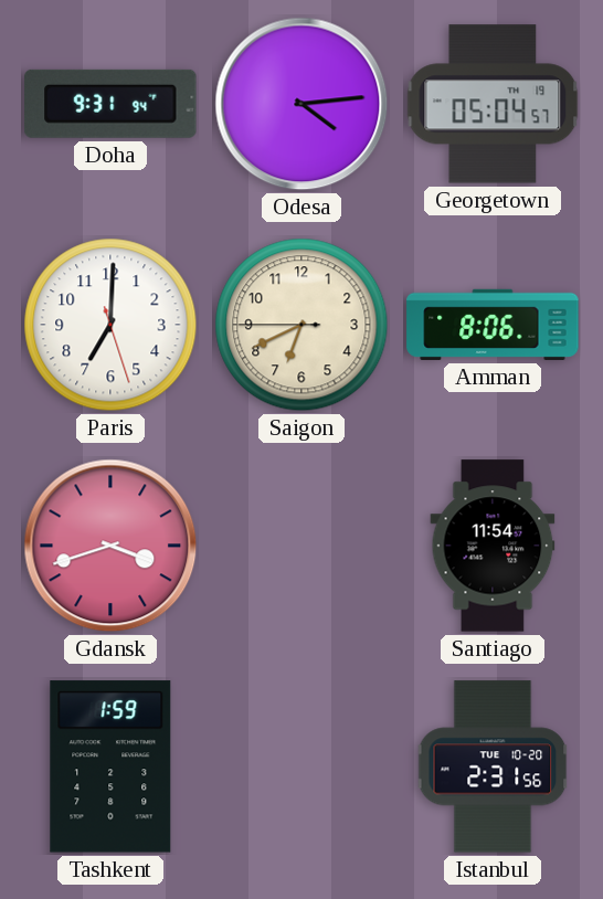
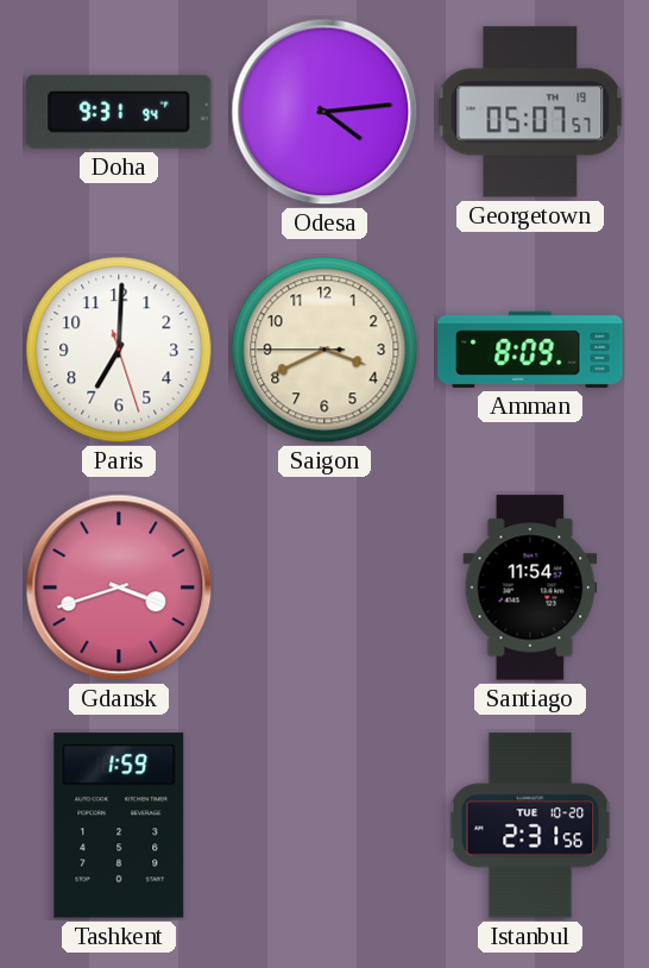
Georgetown: 05:04 -> 05:07
Saigon: 6:40 -> 3:40
Amman: 8:06 -> 8:09
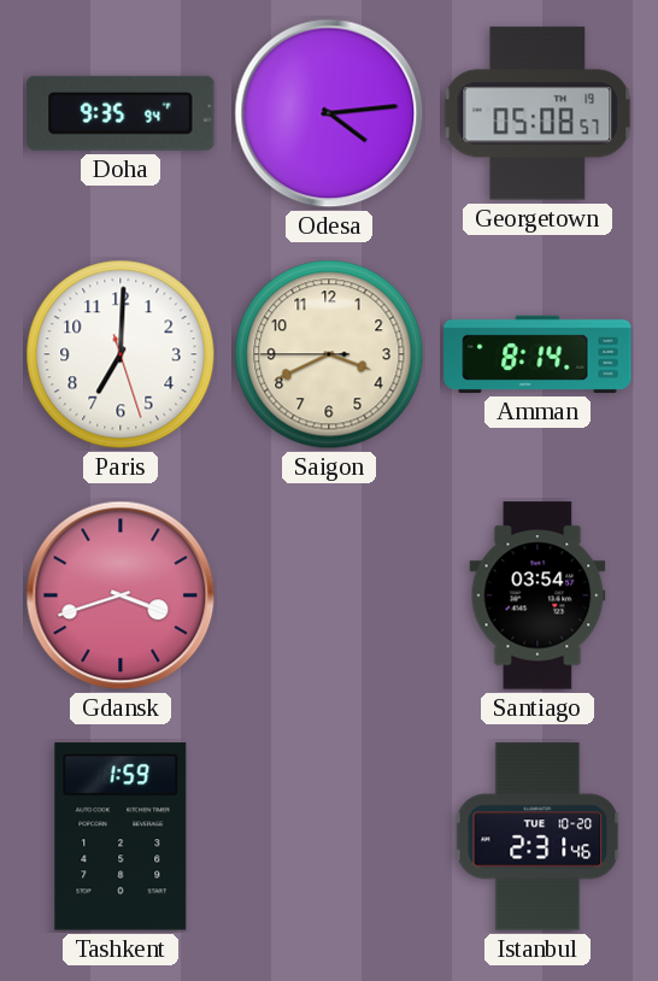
Doha: 9:31 -> 9:35
Georgetown: 05:07 -> 05:08
Amman: 8:09 -> 8:14
Santiago: 11:54 -> 03:54
Istanbul: 2:31:56 -> 2:31:46
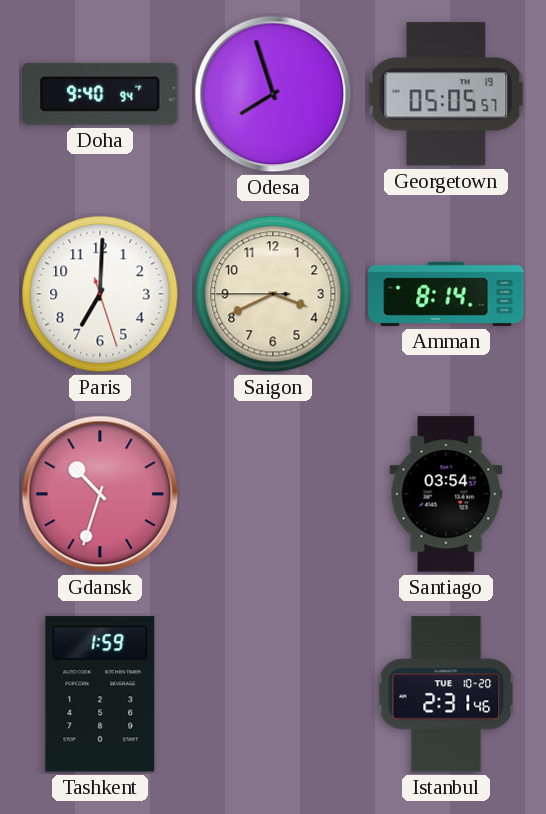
Doha: 9:35 -> 9:40
Odesa: 4:14 -> 7:57
Georgetown: 05:08 -> 05:05
Gdansk: 3:42 -> 10:33
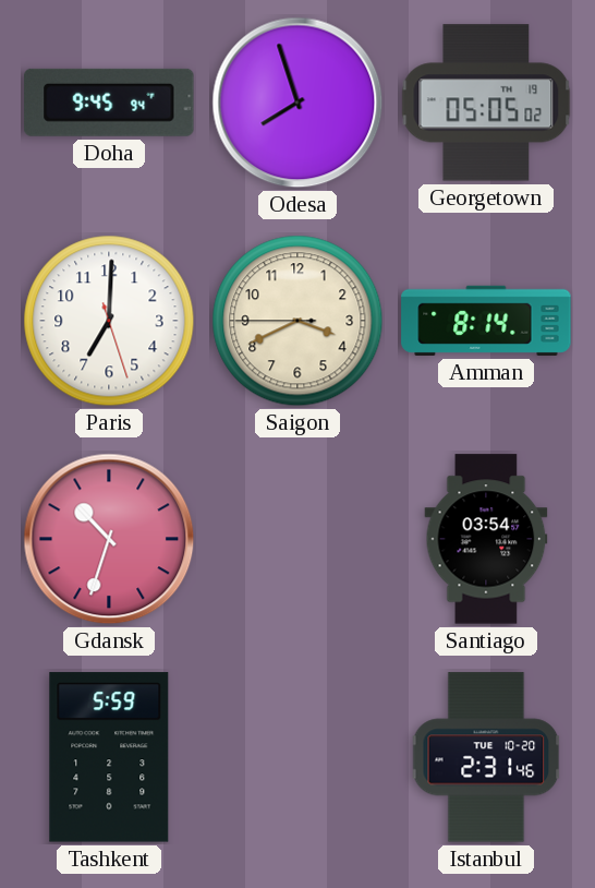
Doha: 9:40 -> 9:45
Georgetown: 05:05:57 -> 05:05:02
Tashkent: 1:59 -> 5:59
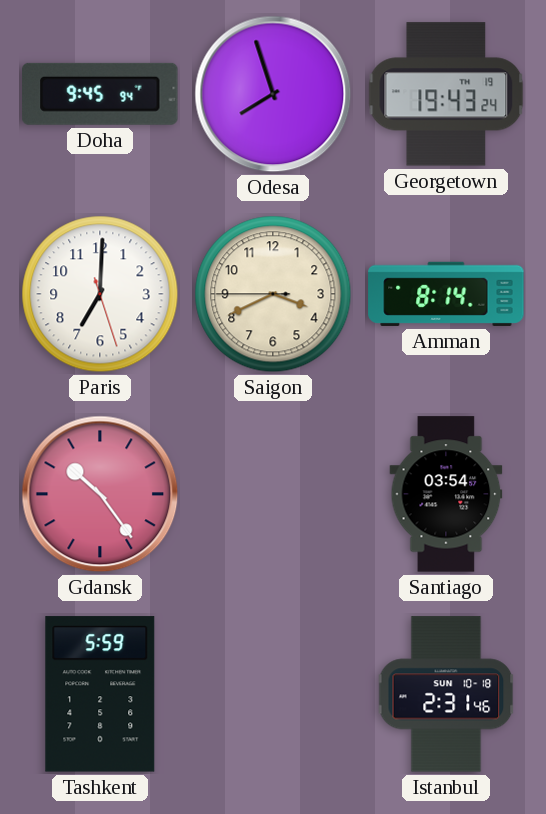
Georgetown: 05:05 -> 19:43
Gdansk: 10:33 -> 10:24
Istanbul date: TUE 10-20 -> SUN 10-18
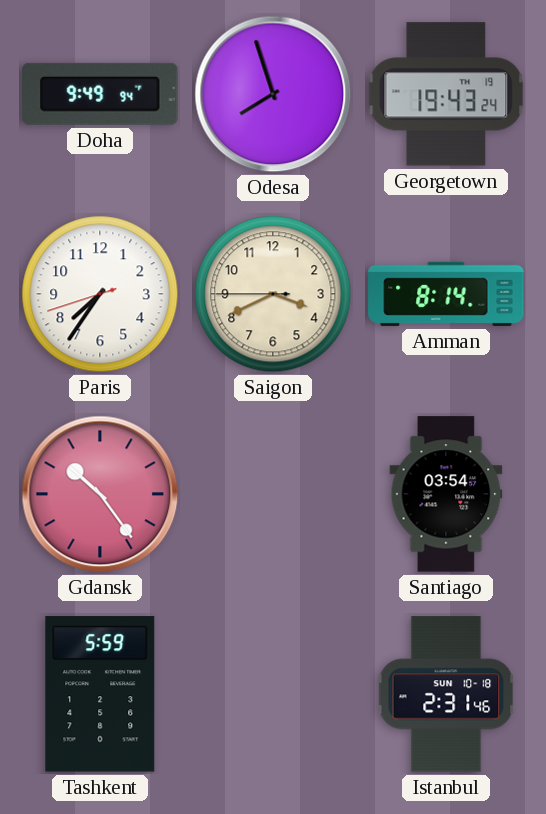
Doha: 9:45 -> 9:49
Paris: 7:00 -> 7:35
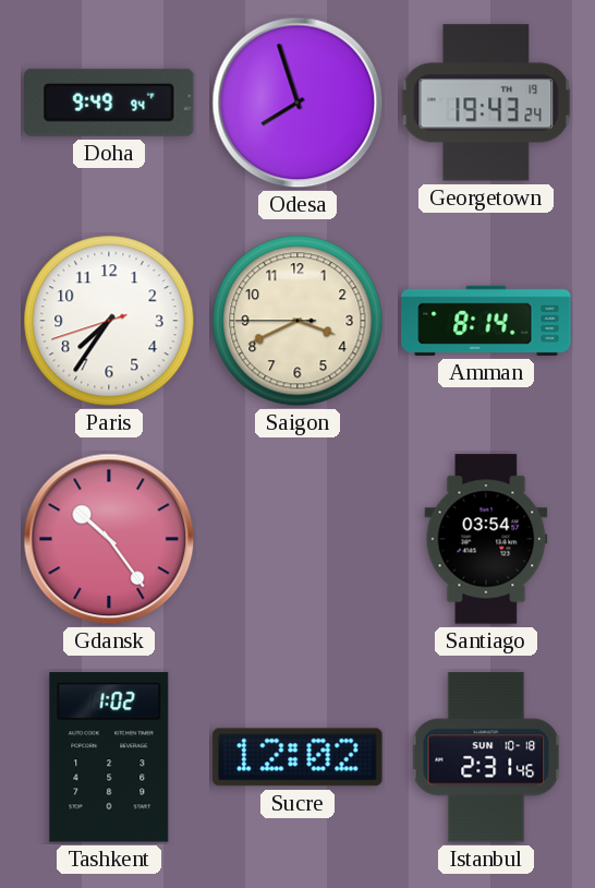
Tashkent: 5:59 -> 1:02
Sucre: none -> 12:02
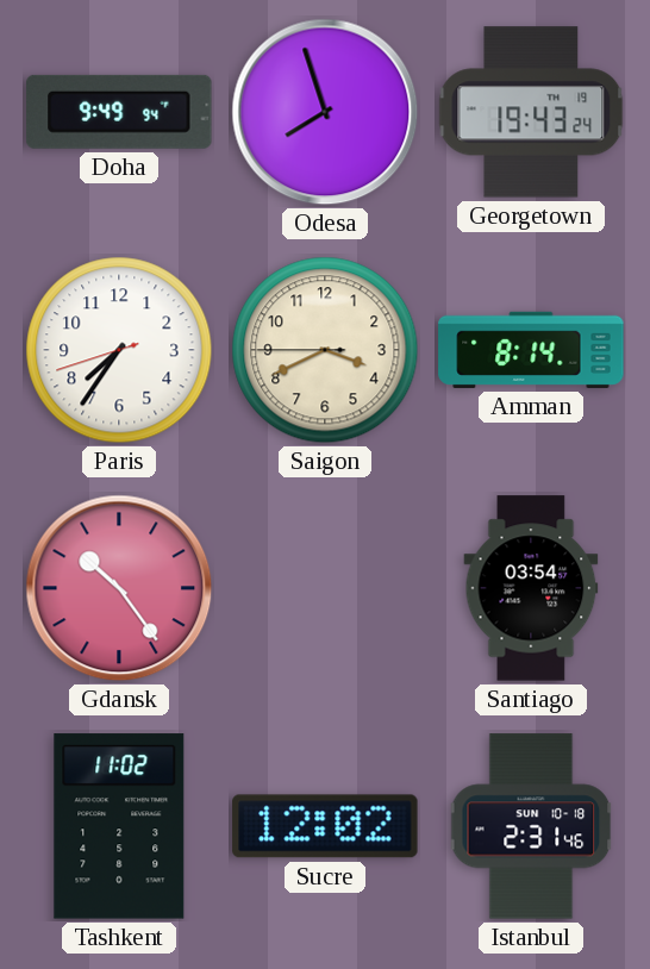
Tashkent: 1:02 -> 11:02
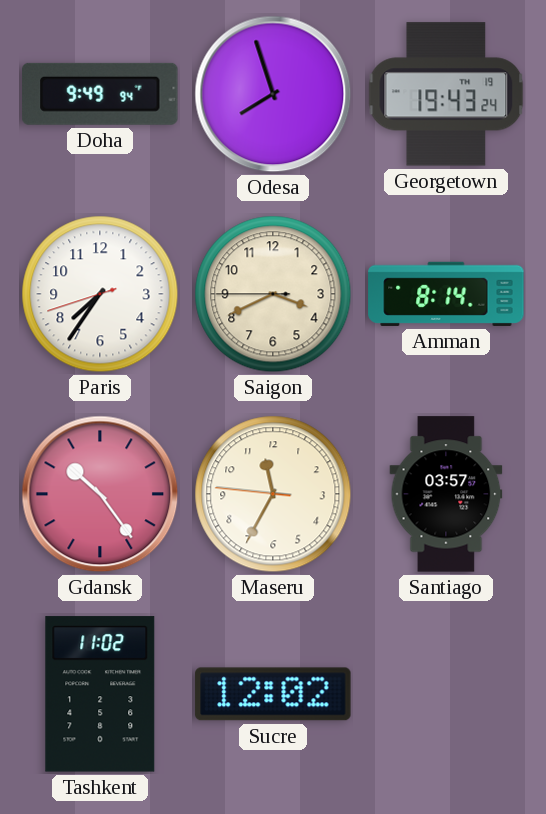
Maseru: none -> 11:34
Santiago: 03:54 -> 03:57
Istanbul: 2:31 -> none
